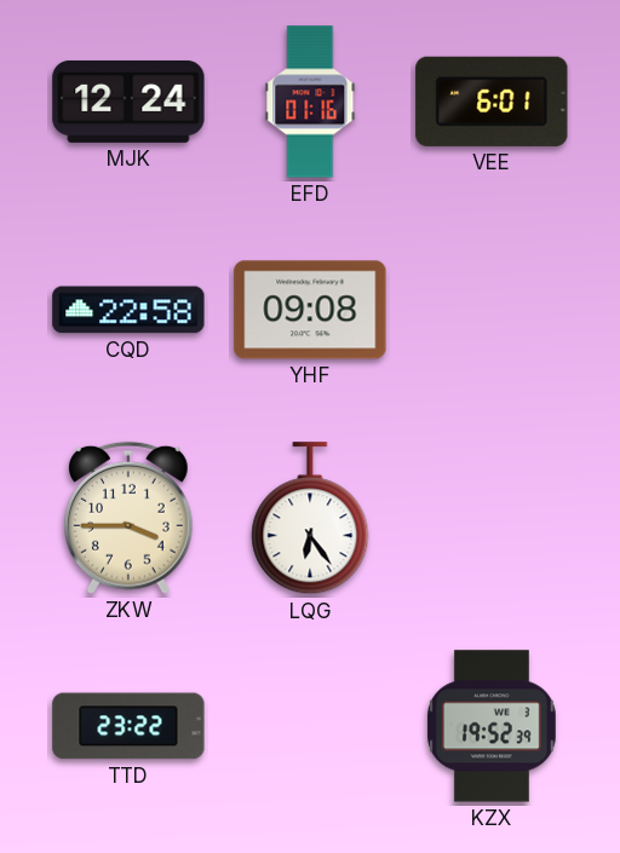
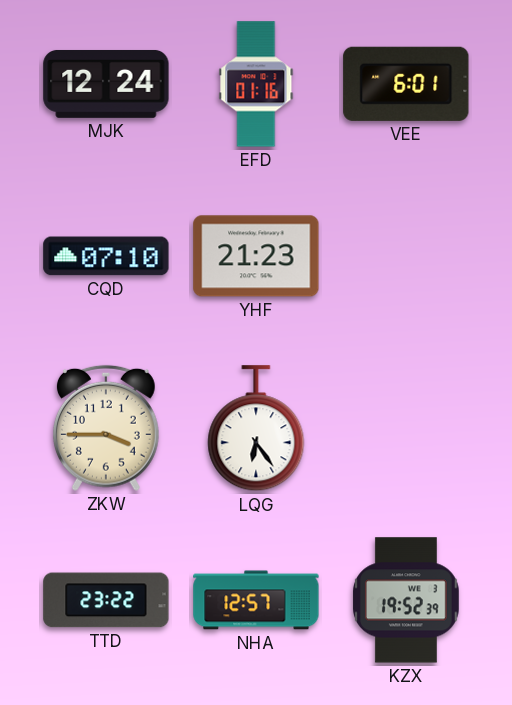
CQD: 22:58 -> 07:10
YHF: 09:08 -> 21:23
NHA: none -> 12:57
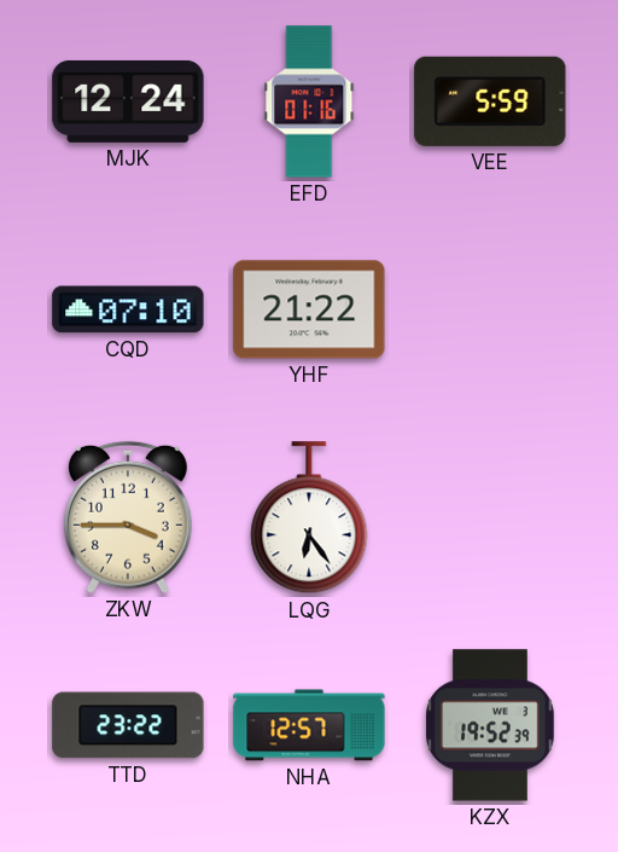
VEE: 6:01 -> 5:59
YHF: 21:23 -> 21:22
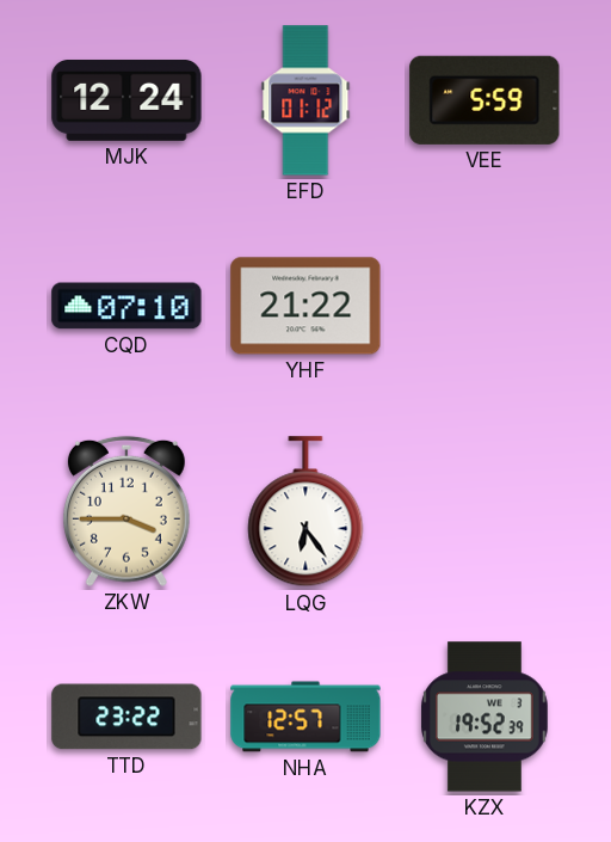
EFD: 01:16 -> 01:12
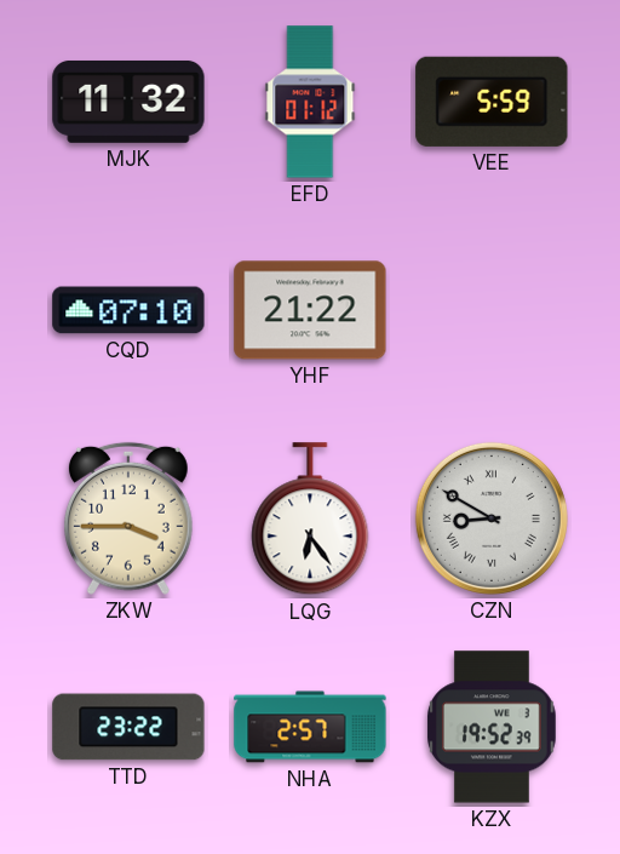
MJK: 12:24 -> 11:32
CZN: none -> 8:50
NHA: 12:57 -> 2:57
